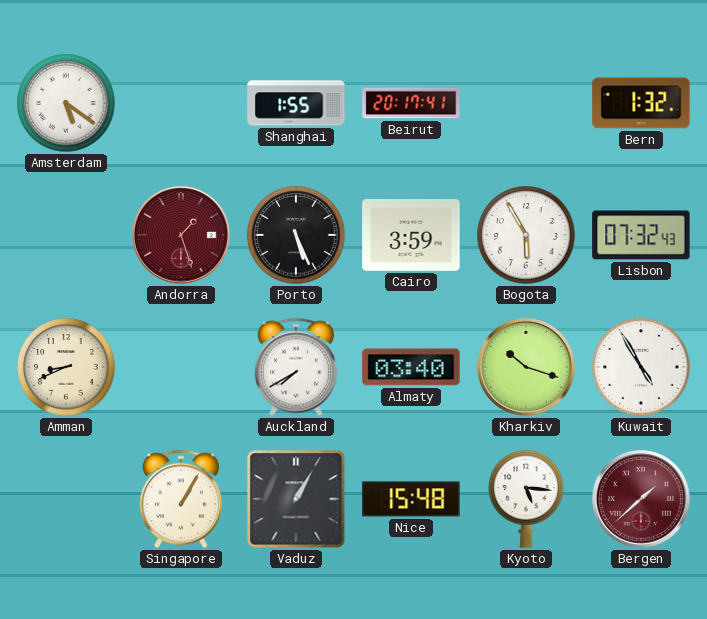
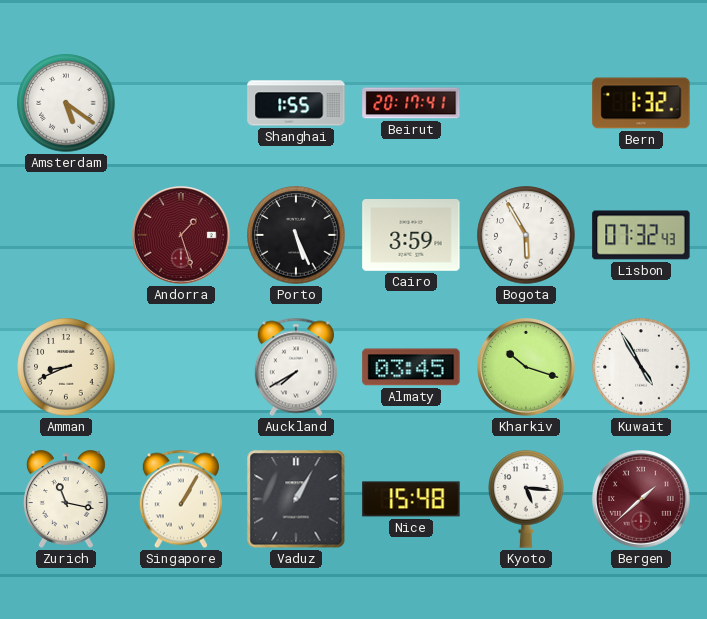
Almaty: 03:40 -> 03:45
Zurich: none -> 11:17
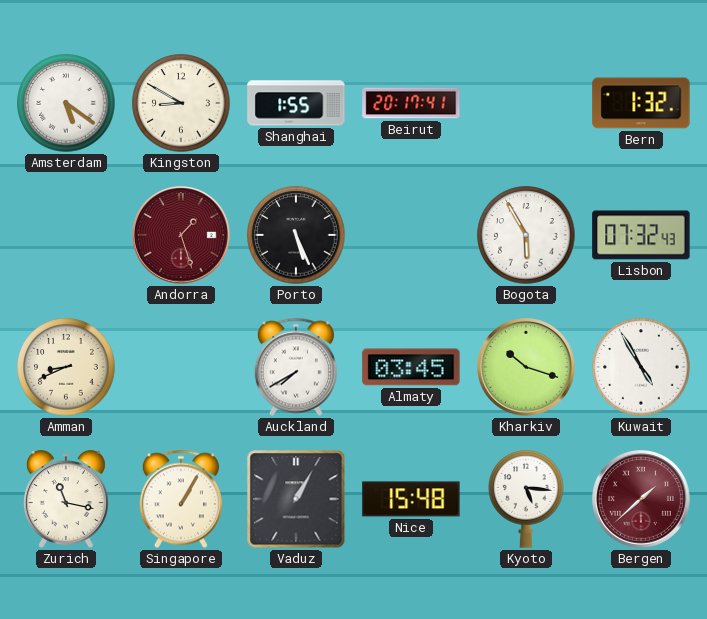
Kingston: none -> 8:50
Cairo: 3:59 -> none
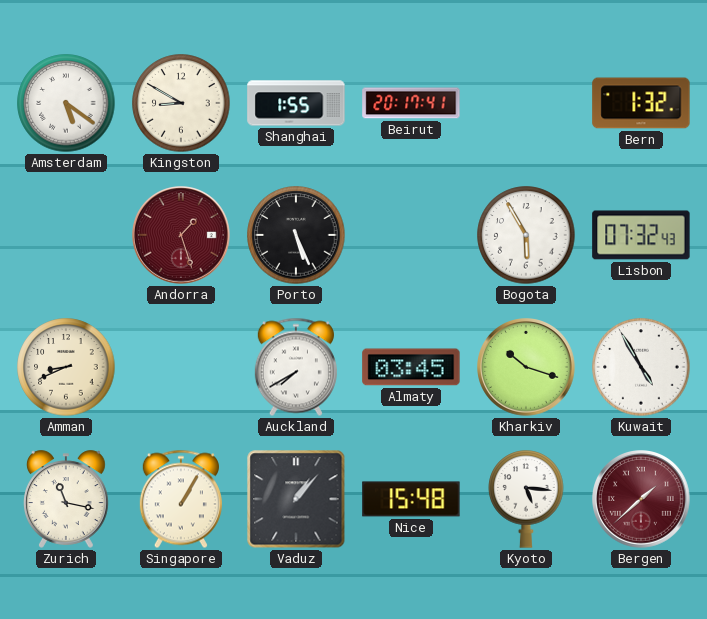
Vaduz: 1:05 -> 1:07
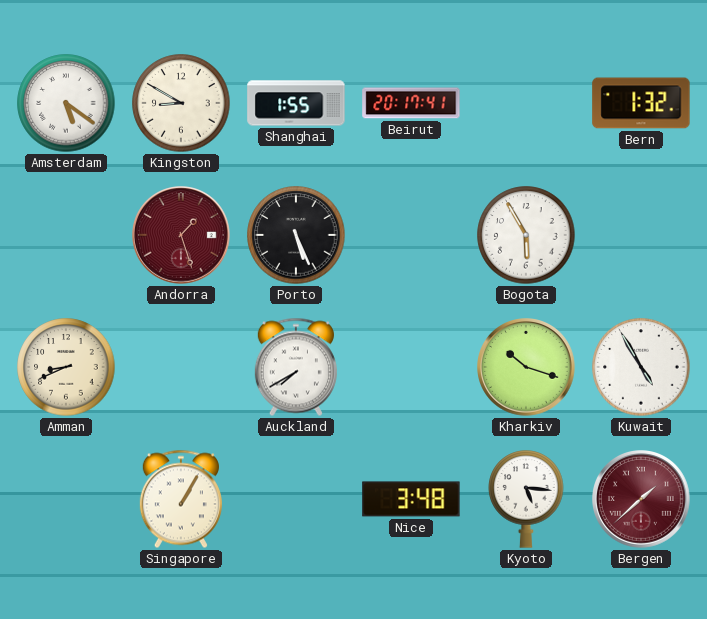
Lisbon: 07:32 -> none
Almaty: 03:45 -> none
Zurich: 11:17 -> none
Vaduz: 1:07 -> none
Nice: 15:48 -> 3:48
